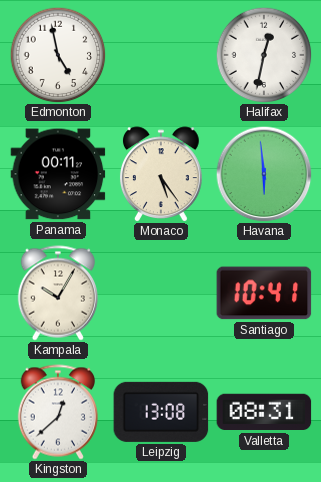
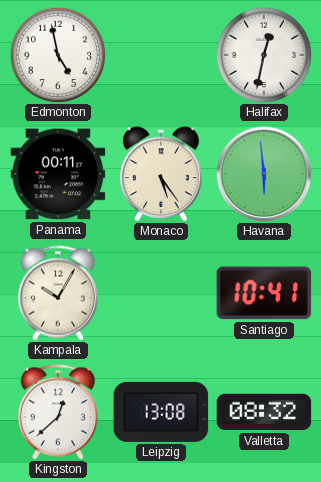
Valletta: 08:31 -> 08:32
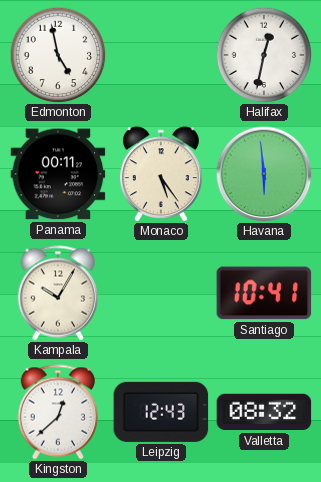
Leipzig: 13:08 -> 12:43
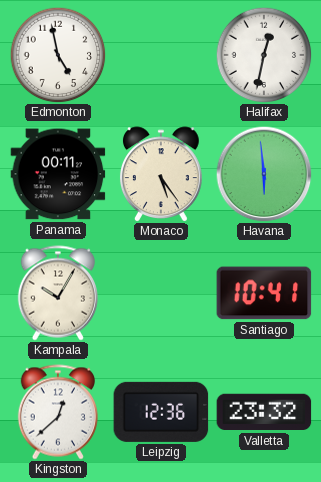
Leipzig: 12:43 -> 12:36
Valletta: 08:32 -> 23:32
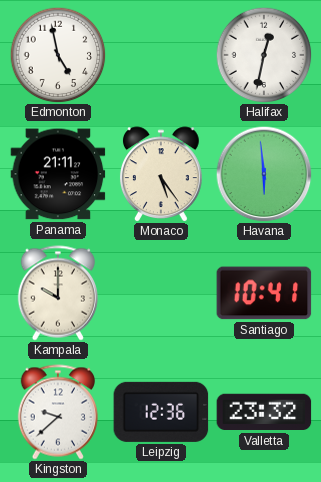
Panama: 00:11 -> 21:11
Kampala: 10:05 -> 10:00
Kingston: 12:38 -> 9:38
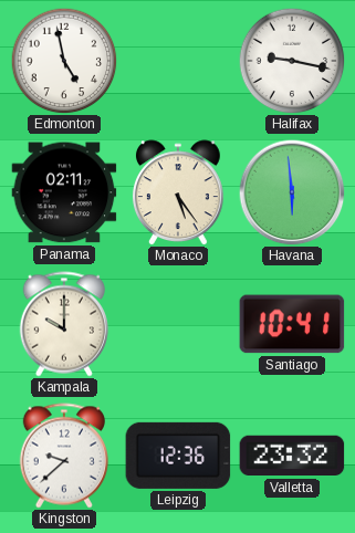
Halifax: 12:32 -> 9:17
Panama: 21:11 -> 02:11
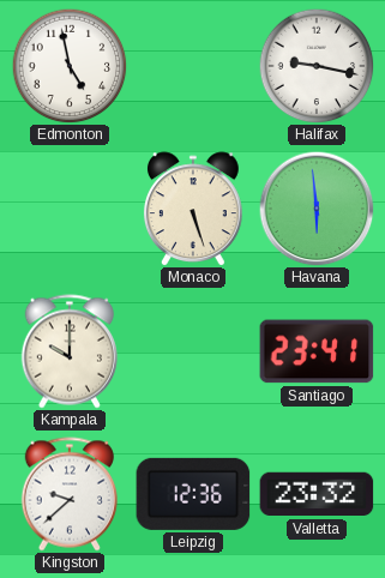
Panama: 02:11 -> none
Monaco: 5:24 -> 5:27
Santiago: 10:41 -> 23:41
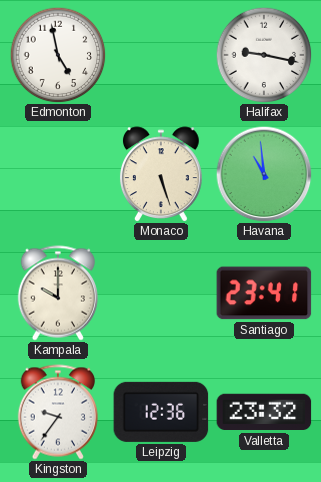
Havana: 5:59 -> 10:59
Kingston: 9:38 -> 9:36
